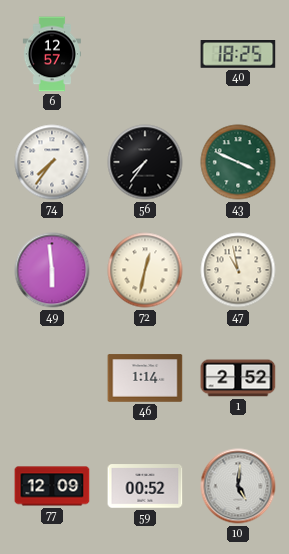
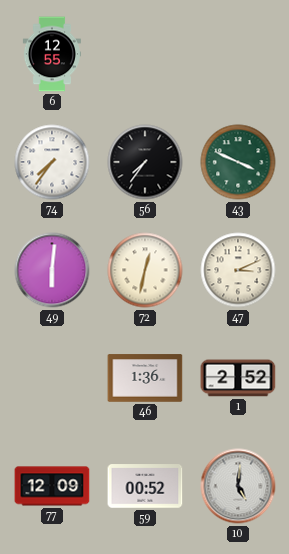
6: 12:57 -> 12:55
40: 18:25 -> none
49: 5:59 -> 6:01
47: 10:58 -> 3:11
46: 1:14 -> 1:36
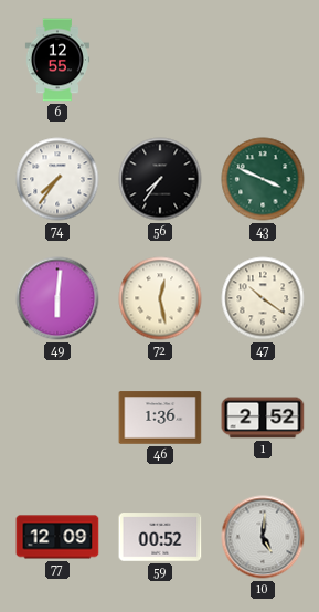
72: 12:32 -> 12:28
47: 3:11 -> 10:21
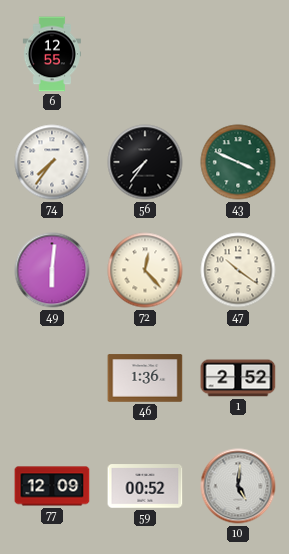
72: 12:28 -> 12:23
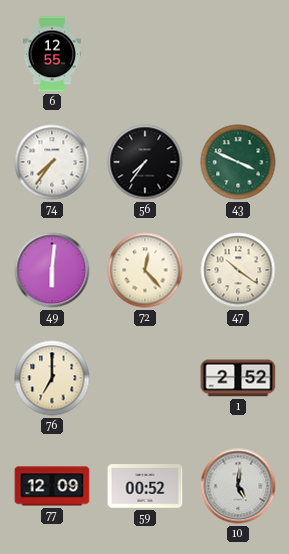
76: none -> 7:00
46: 1:36 -> none
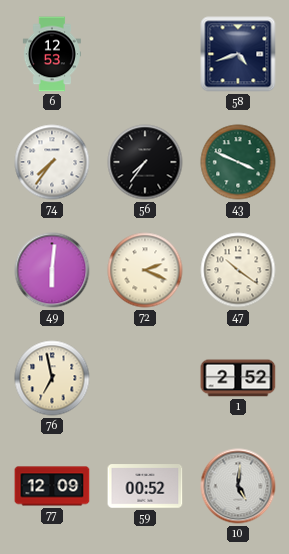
6: 12:55 -> 12:53
58: none -> 4:42
72: 12:23 -> 2:19
76: 7:00 -> 6:58
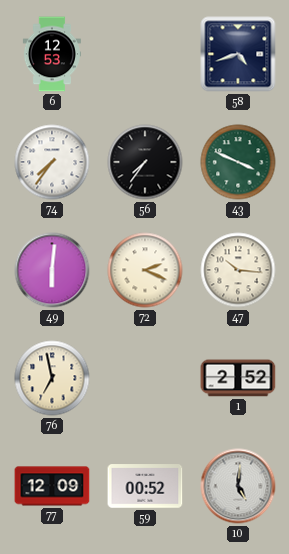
47: 10:21 -> 10:16
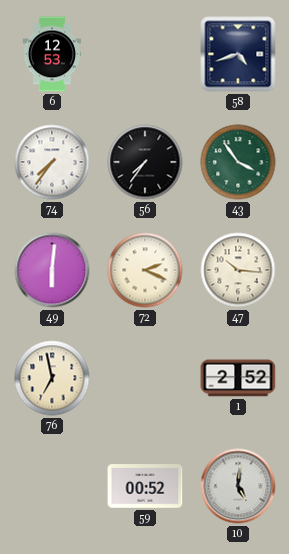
43: 3:49 -> 3:54
77: 12:09 -> none
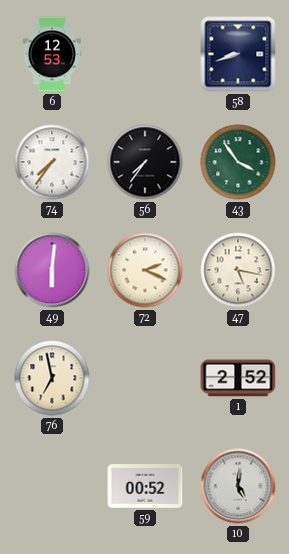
58: 4:42 -> 8:42
47: 10:16 -> 5:17
